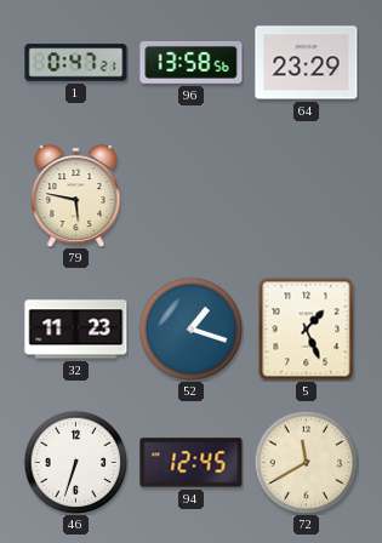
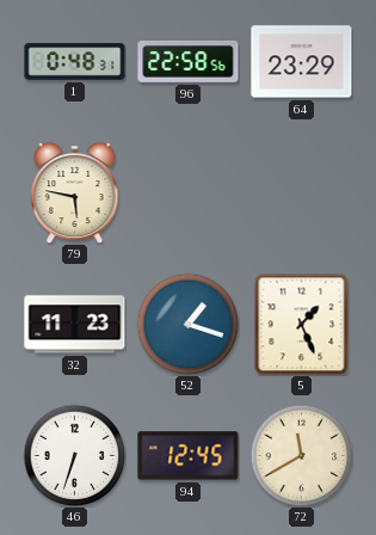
1: 0:47 -> 0:48
96: 13:58 -> 22:58
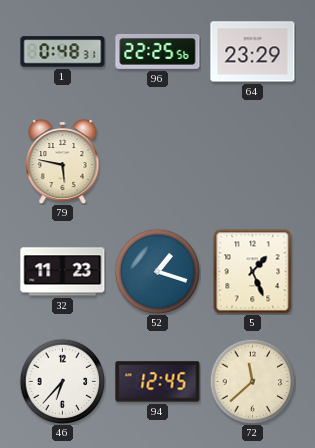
96: 22:58 -> 22:25
46: 6:33 -> 6:37
72: 11:40 -> 11:38
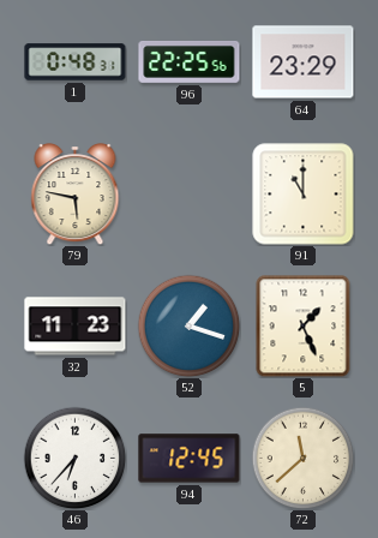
91: none -> 11:00
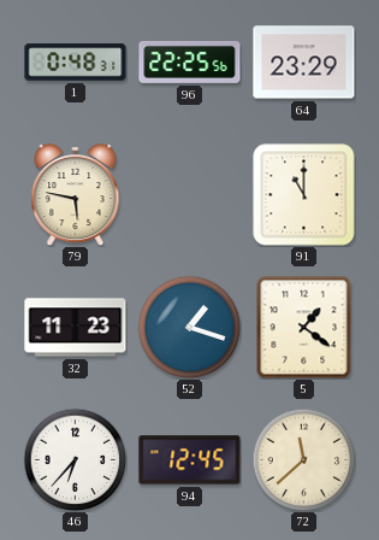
5: 1:26 -> 1:21
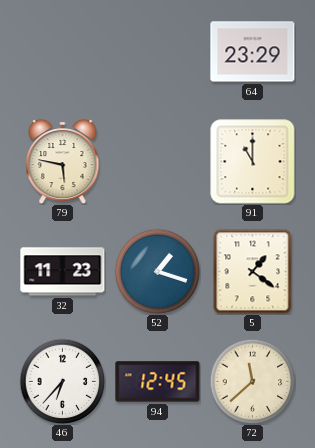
1: 0:48 -> none
96: 22:25 -> none
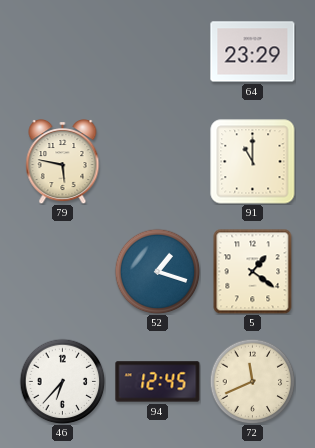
32: 11:23 -> none
72: 11:38 -> 11:41
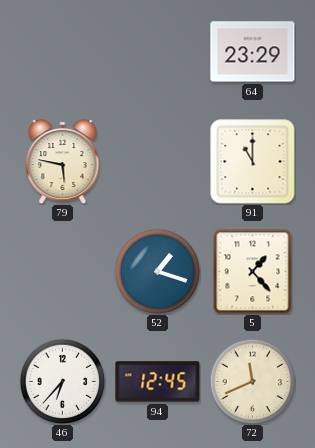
5: 1:21 -> 1:23
